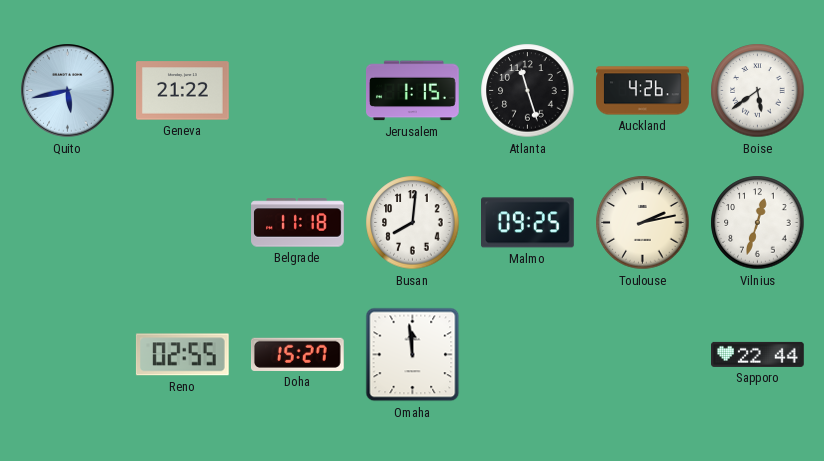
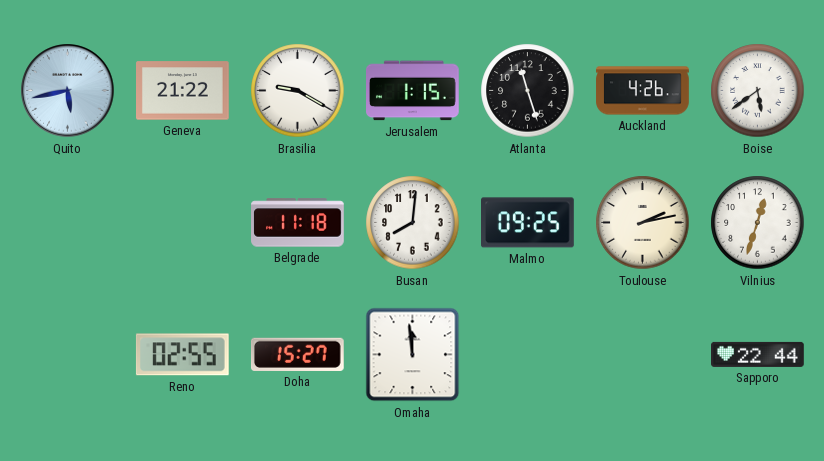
Brasilia: none -> 9:20
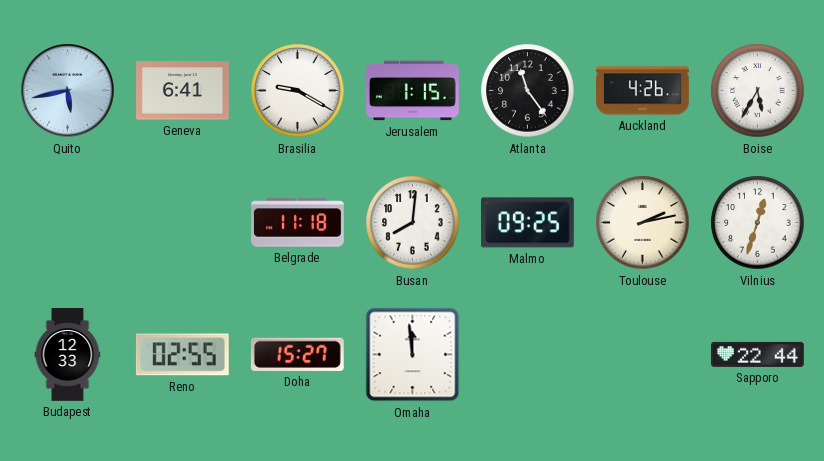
Geneva: 21:22 -> 6:41
Atlanta: 11:27 -> 11:24
Boise: 5:39 -> 5:35
Budapest: none -> 12:33
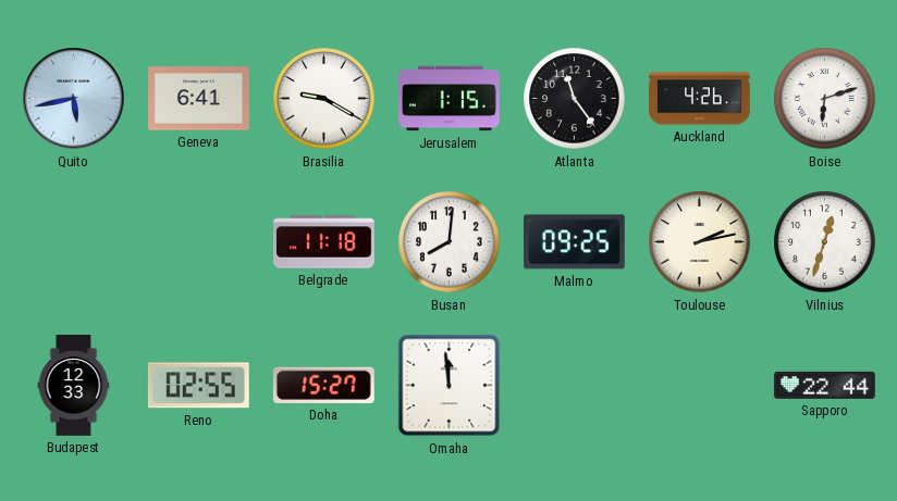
Boise: 5:35 -> 6:12
